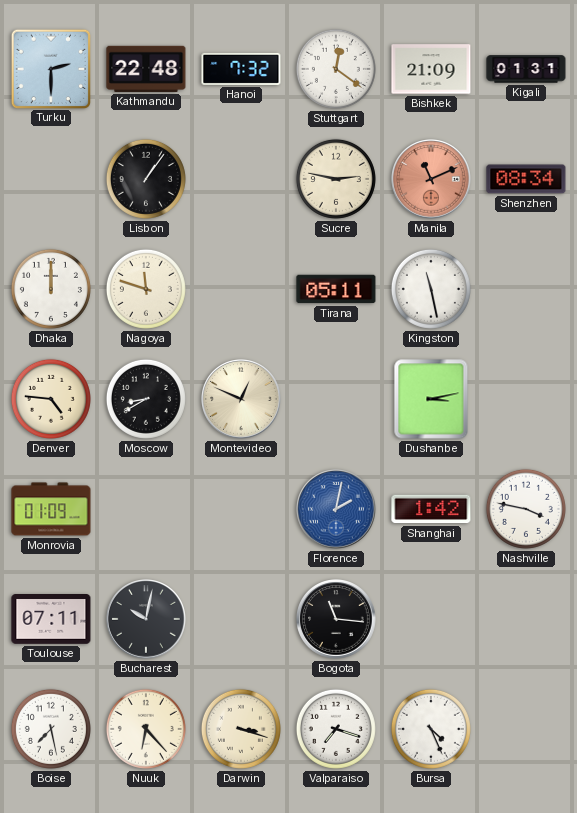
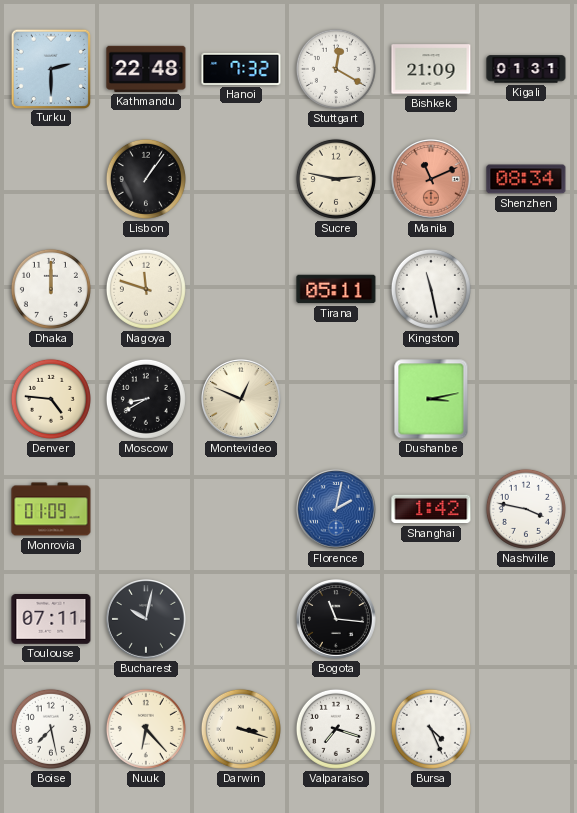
Stuttgart: 12:21 -> 12:20
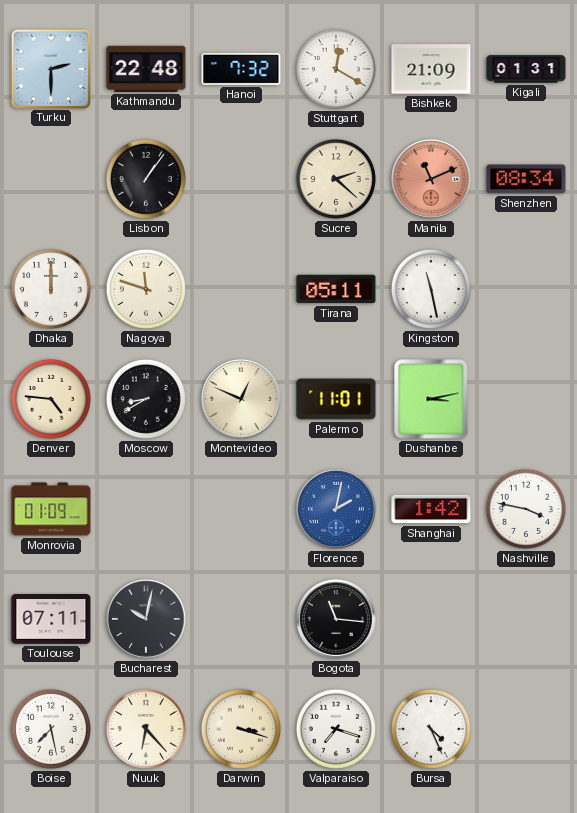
Sucre: 2:47 -> 2:22
Palermo: none -> 11:01
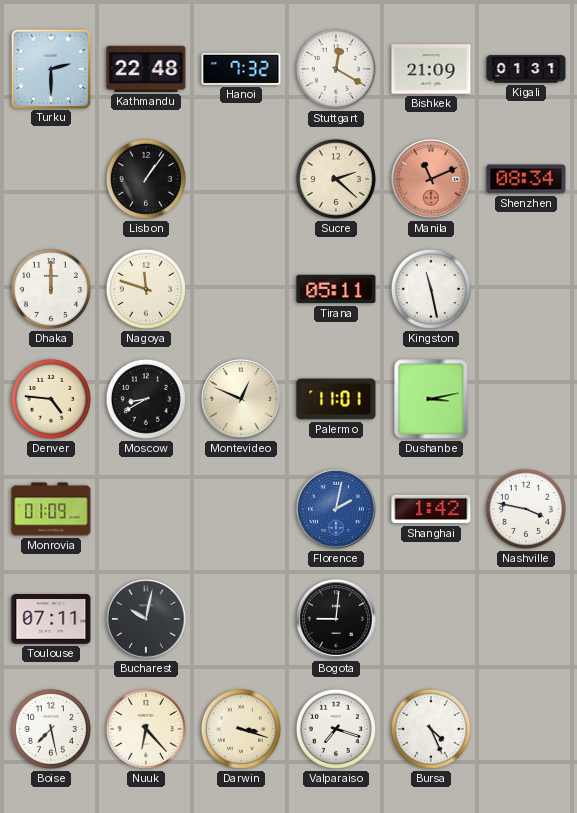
Bogota: 11:16 -> 9:01
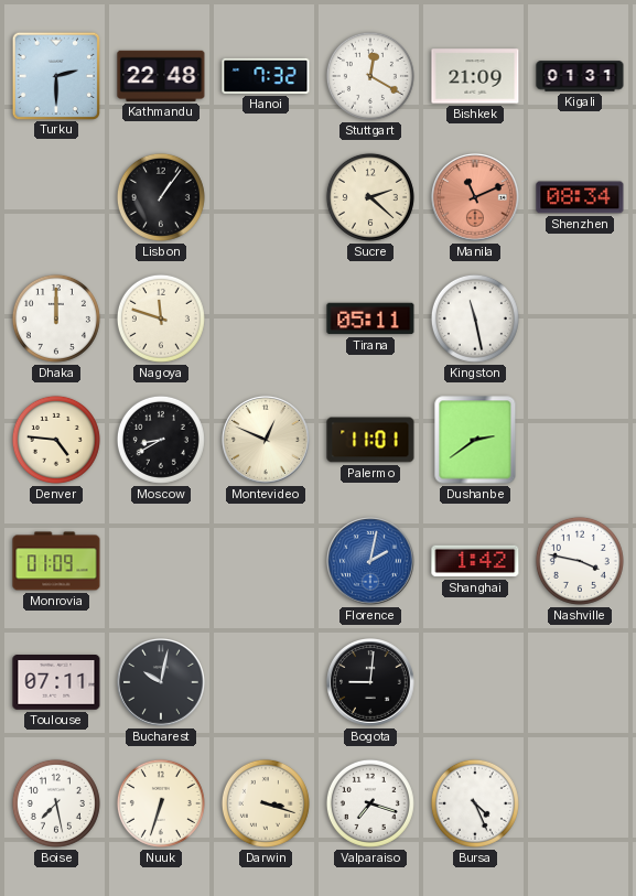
Dushanbe: 3:13 -> 2:39
Nuuk: 6:23 -> 6:33
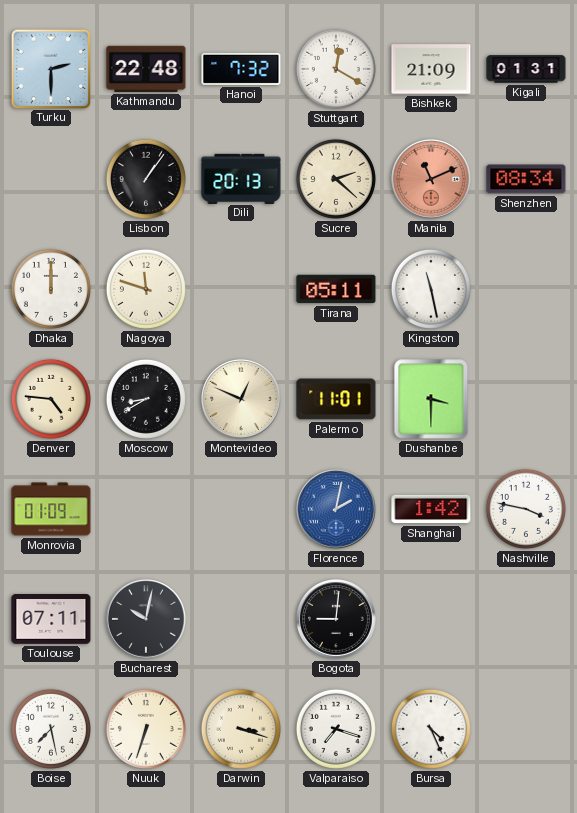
Dili: none -> 20:13
Dushanbe: 2:39 -> 3:30
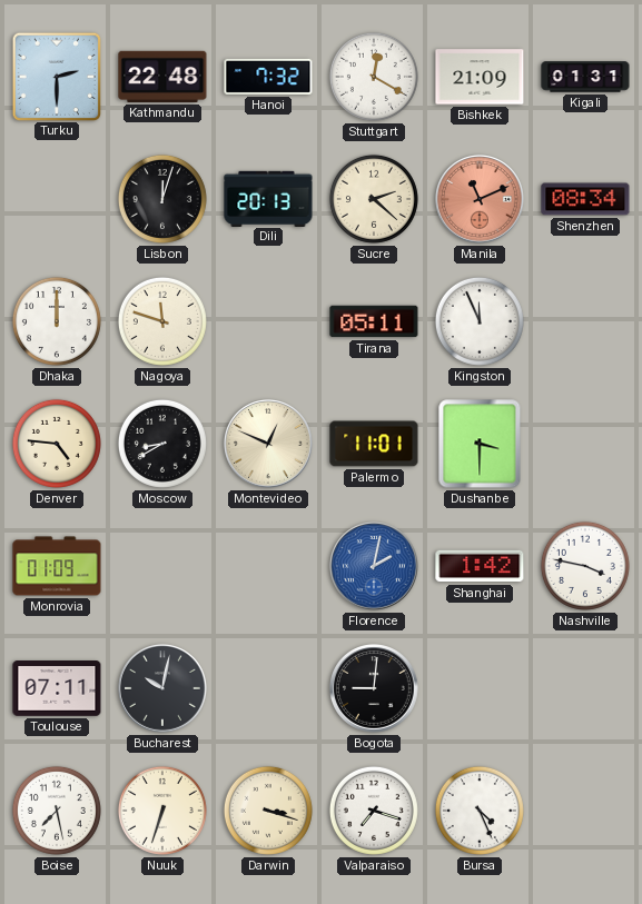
Lisbon: 1:06 -> 12:03
Kingston: 11:28 -> 11:56
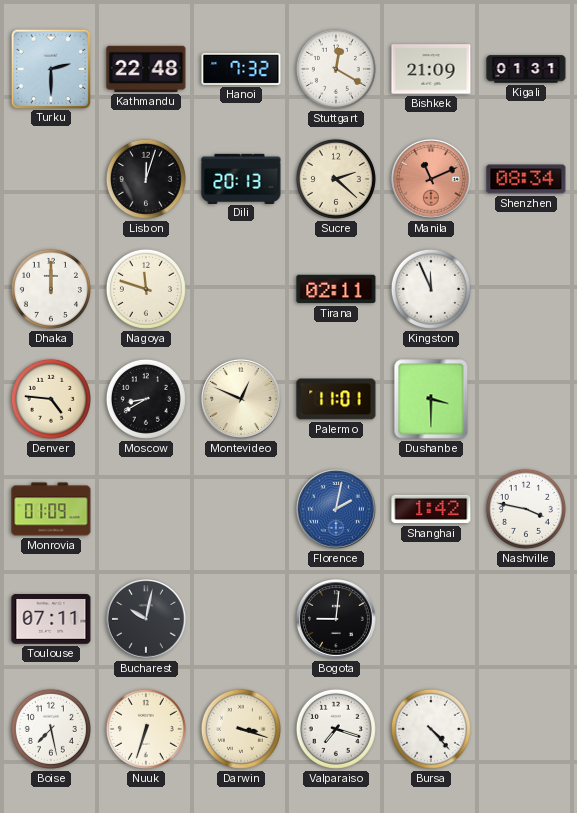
Tirana: 05:11 -> 02:11
Bursa: 4:26 -> 4:23
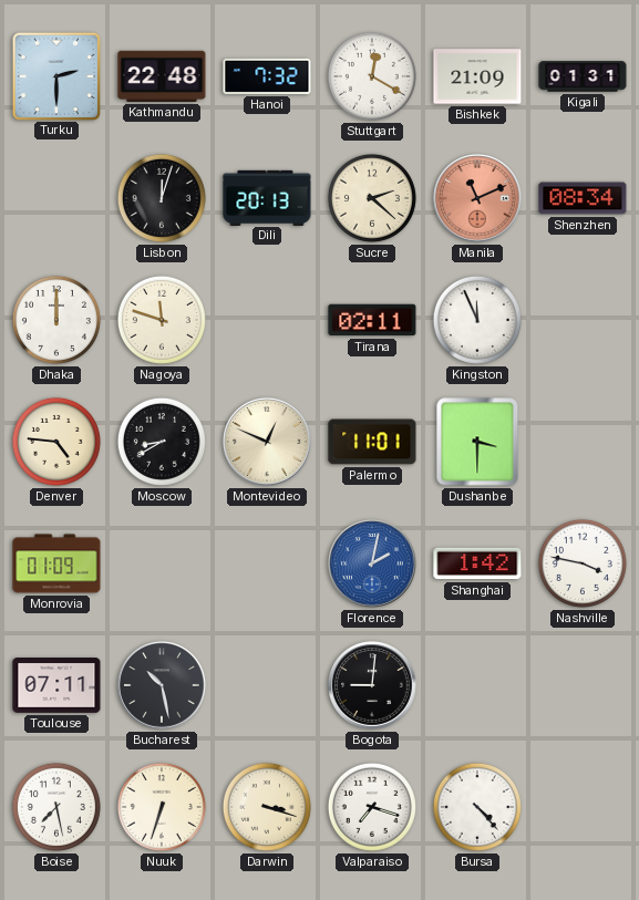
Bucharest: 10:02 -> 10:28
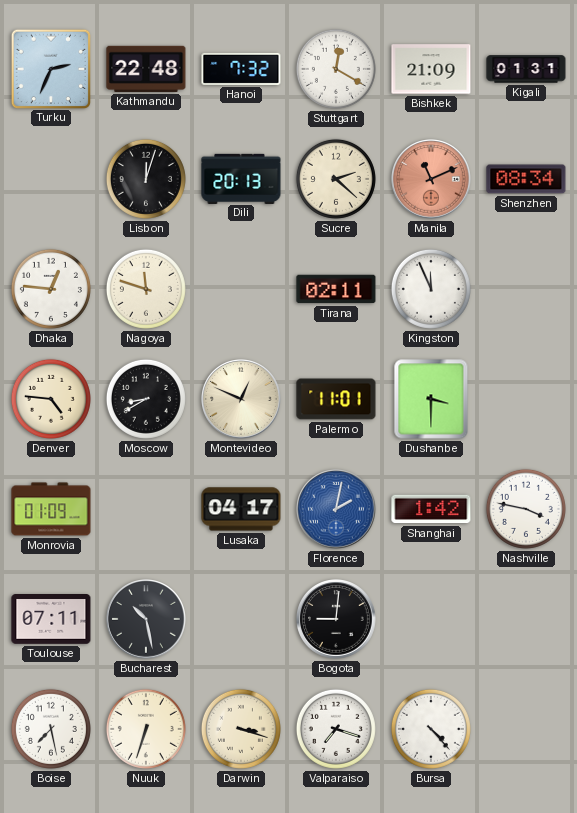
Turku: 2:30 -> 2:34
Dhaka: 12:00 -> 12:46
Lusaka: none -> 04:17
